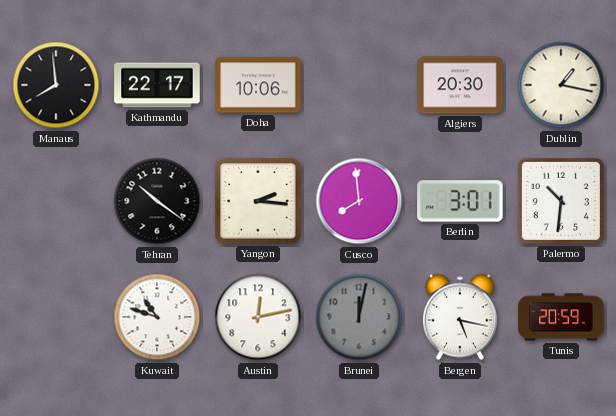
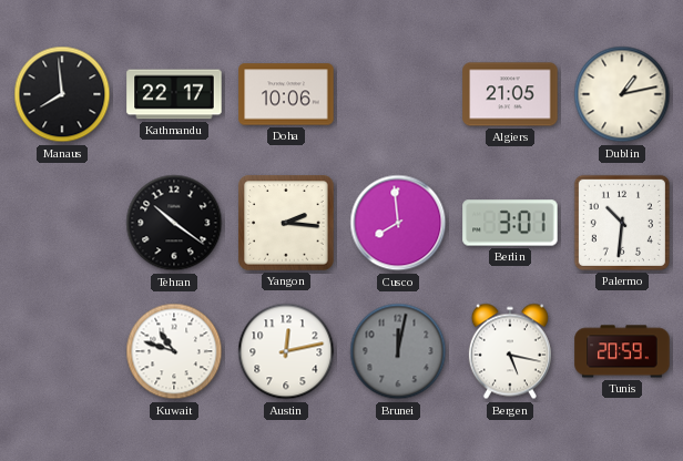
Algiers: 20:30 -> 21:05
Dublin: 1:17 -> 1:13
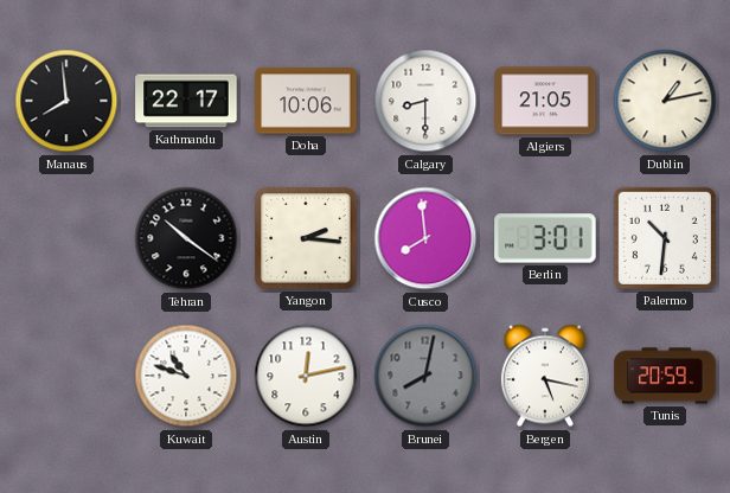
Calgary: none -> 8:30
Brunei: 12:02 -> 8:02
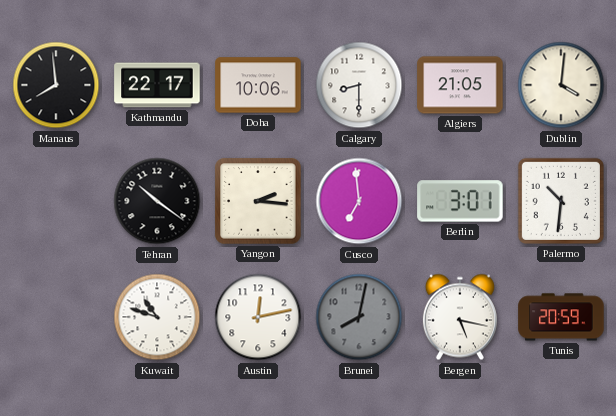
Dublin: 1:13 -> 4:01
Cusco: 7:59 -> 6:59
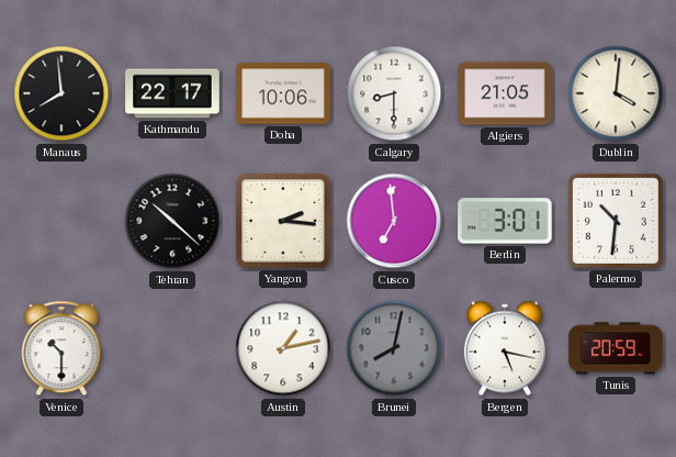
Tehran: 10:21 -> 10:22
Venice: none -> 10:30
Kuwait: 10:48 -> none
Austin: 12:13 -> 1:13
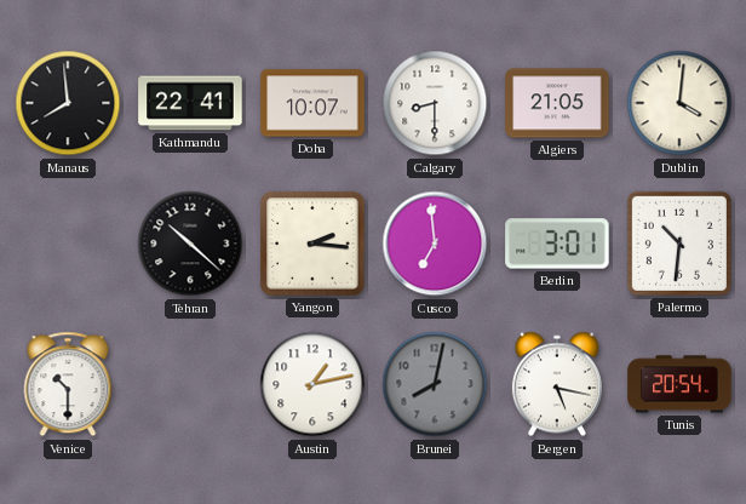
Kathmandu: 22:17 -> 22:41
Doha: 10:06 -> 10:07
Tunis: 20:59 -> 20:54
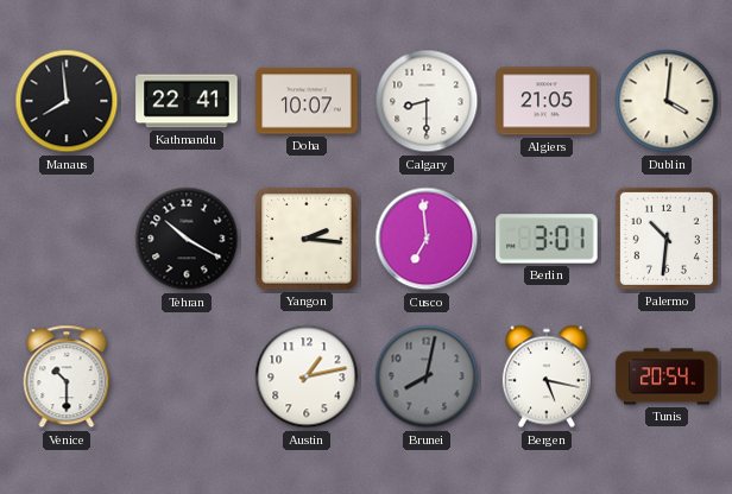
Tehran: 10:22 -> 10:20
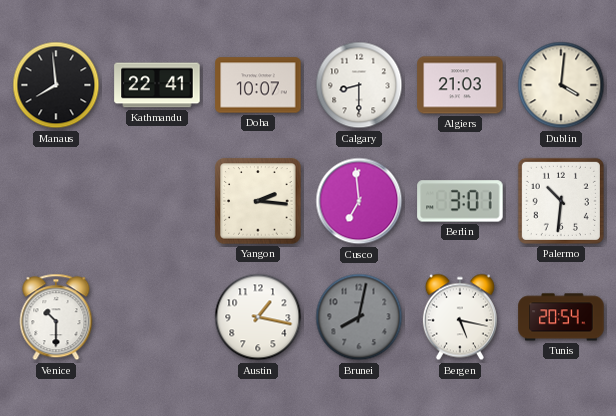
Algiers: 21:05 -> 21:03
Tehran: 10:20 -> none
Austin: 1:13 -> 1:17
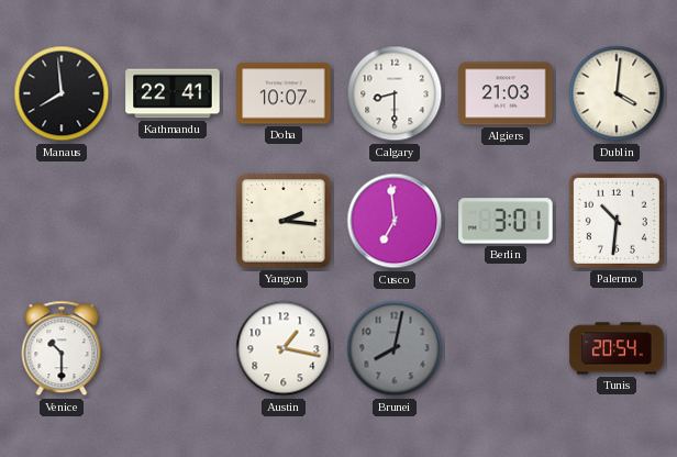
Bergen: 5:17 -> none
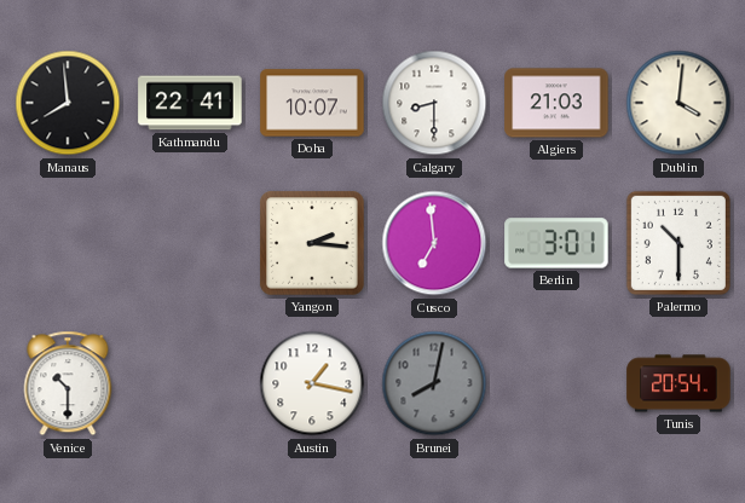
Palermo: 10:31 -> 10:30
